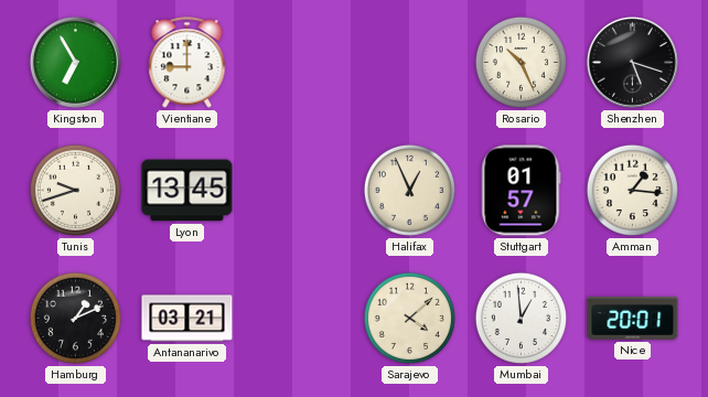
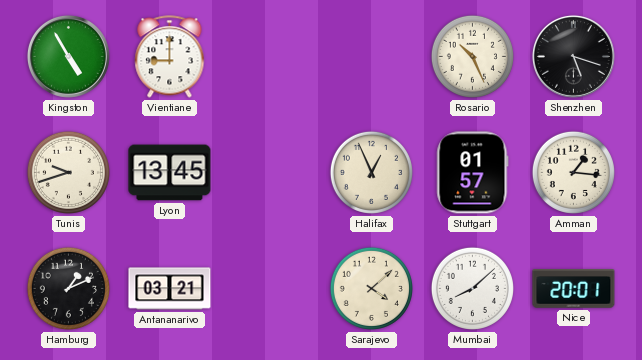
Kingston: 6:55 -> 4:55
Mumbai: 12:59 -> 8:08
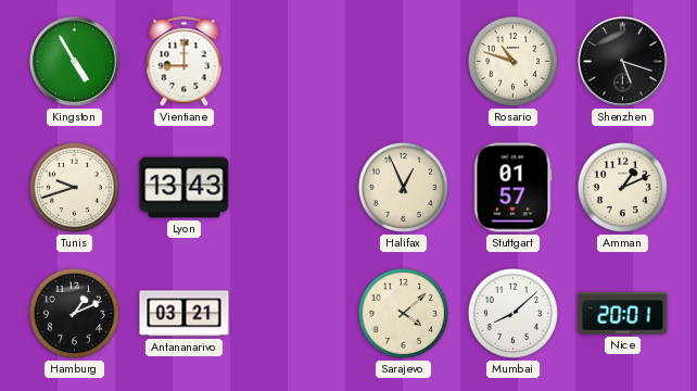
Rosario: 10:26 -> 10:48
Lyon: 13:45 -> 13:43
Amman: 1:16 -> 1:11
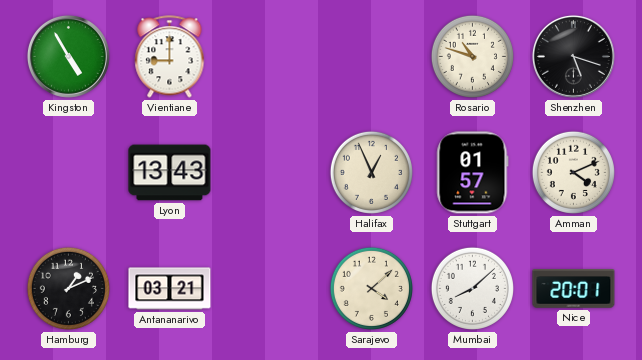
Tunis: 9:42 -> none
Amman: 1:11 -> 4:11
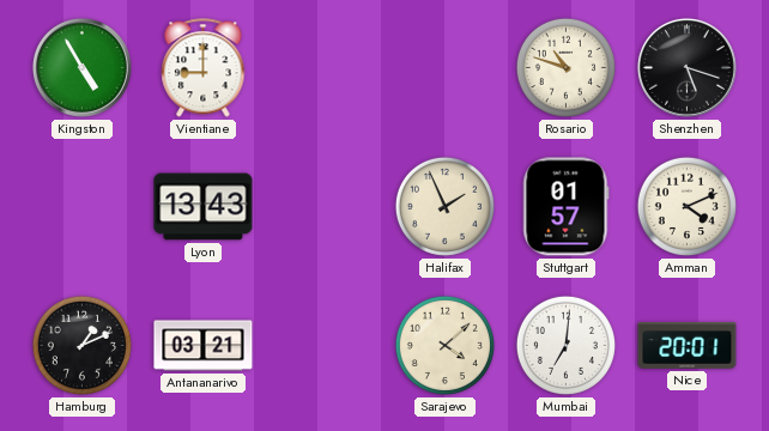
Halifax: 12:56 -> 1:56
Mumbai: 8:08 -> 7:01
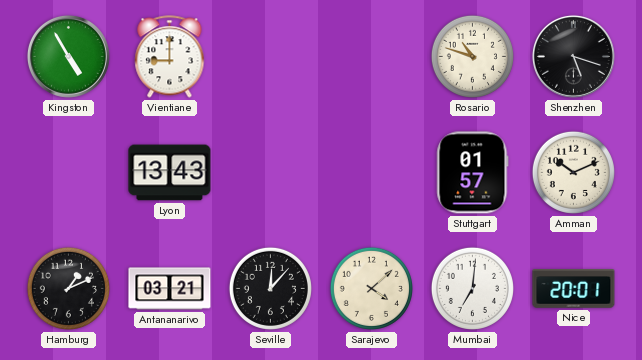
Halifax: 1:56 -> none
Amman: 4:11 -> 10:11
Seville: none -> 12:07
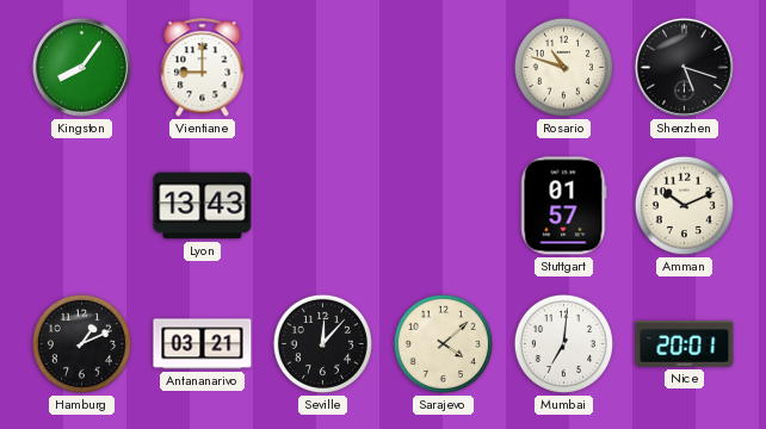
Kingston: 4:55 -> 8:06
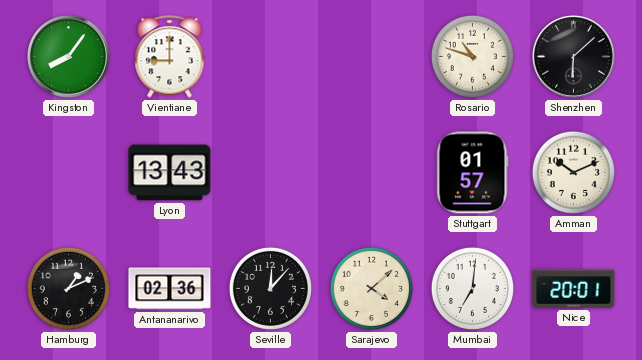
Shenzhen: 5:18 -> 6:08
Antananarivo: 03:21 -> 02:36
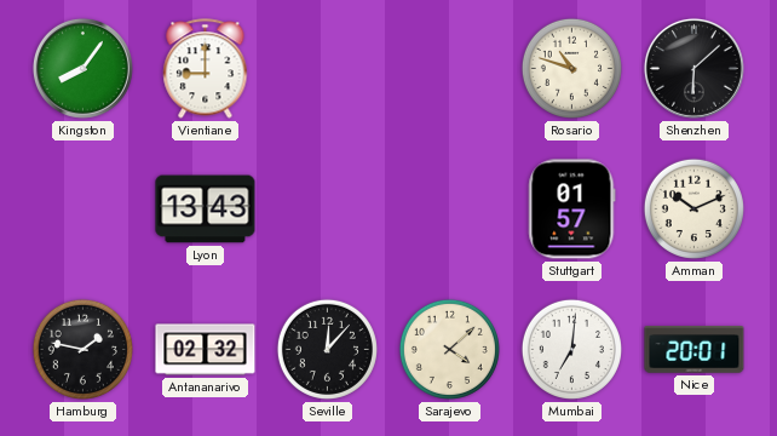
Hamburg: 1:11 -> 1:47
Antananarivo: 02:36 -> 02:32
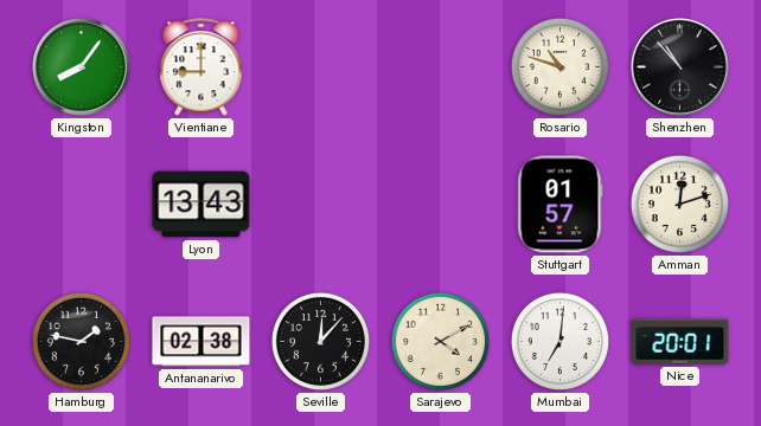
Shenzhen: 6:08 -> 10:53
Amman: 10:11 -> 12:12
Antananarivo: 02:32 -> 02:38
Sarajevo: 4:08 -> 4:10
